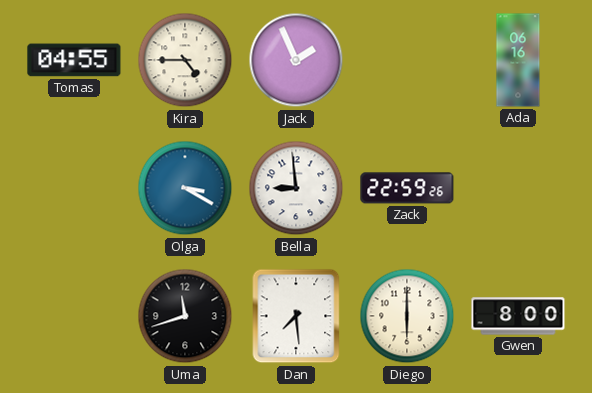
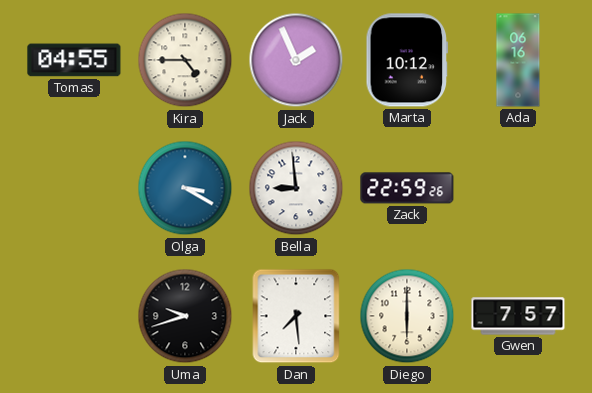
Marta: none -> 10:12
Uma: 11:42 -> 9:42
Gwen: 8:00 -> 7:57
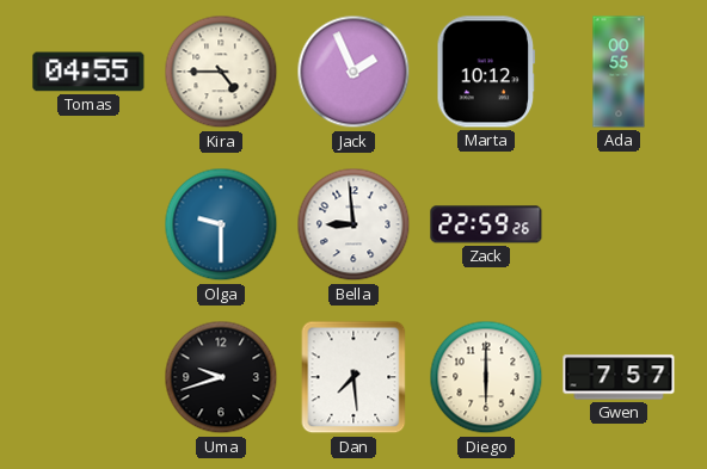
Ada: 06:16 -> 00:55
Olga: 3:20 -> 9:30
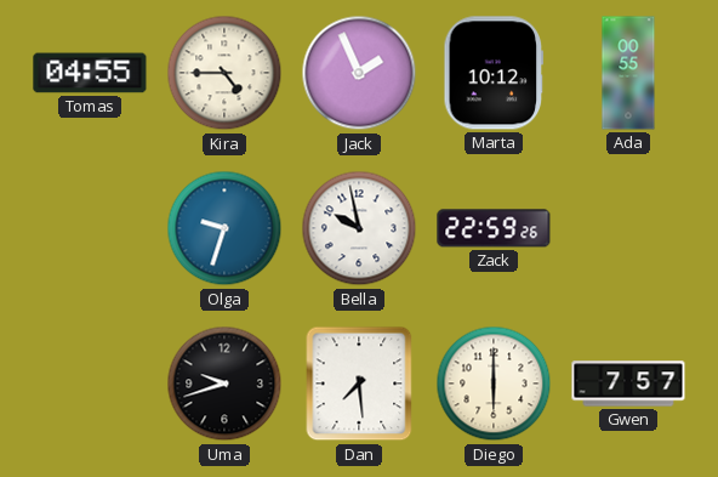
Olga: 9:30 -> 9:33
Bella: 8:59 -> 9:58
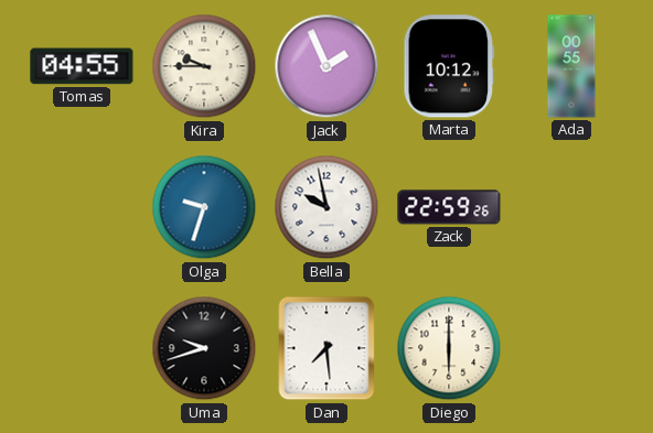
Kira: 4:45 -> 9:45
Gwen: 7:57 -> none
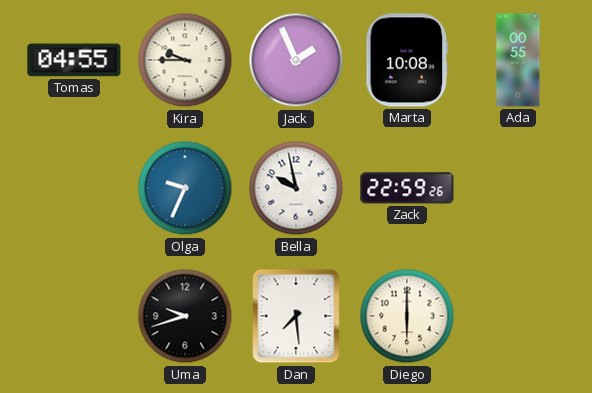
Marta: 10:12 -> 10:08
Olga: 9:33 -> 9:34
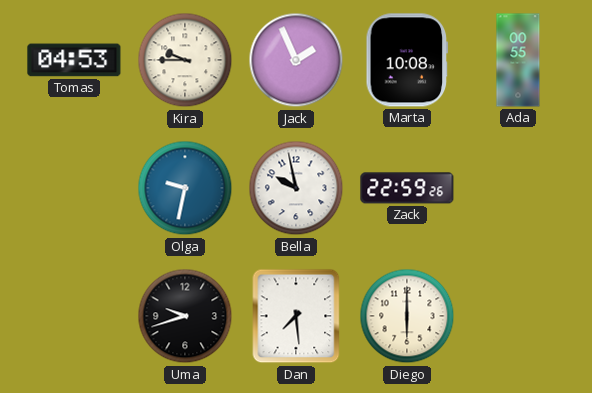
Tomas: 04:55 -> 04:53
Olga: 9:34 -> 9:32
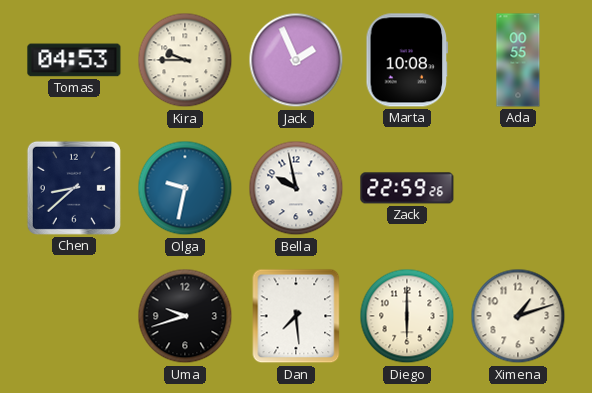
Chen: none -> 8:38
Ximena: none -> 1:12
